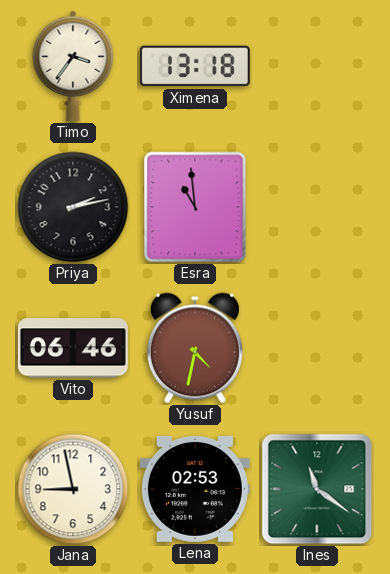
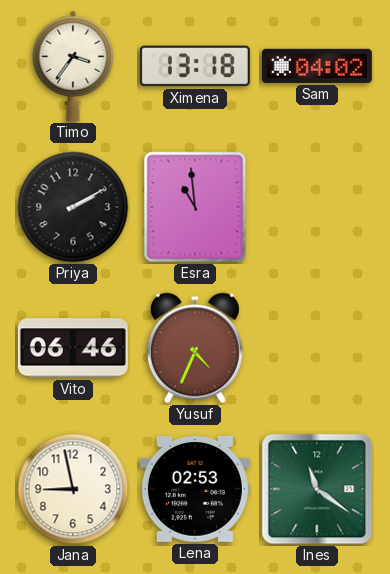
Sam: none -> 04:02
Priya: 2:13 -> 2:10
Yusuf: 4:32 -> 4:34
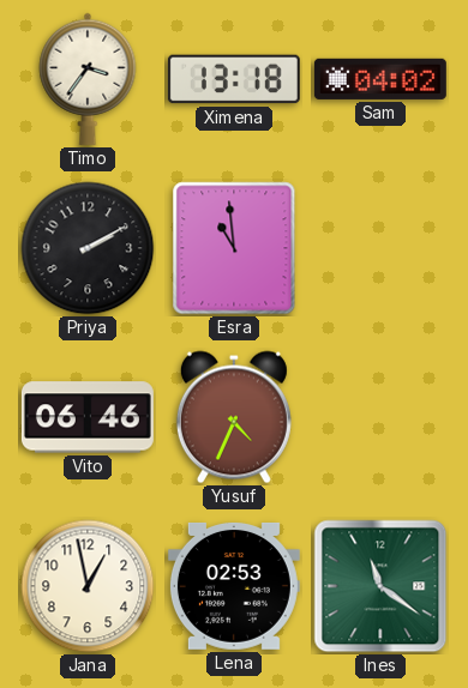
Jana: 8:58 -> 12:58
